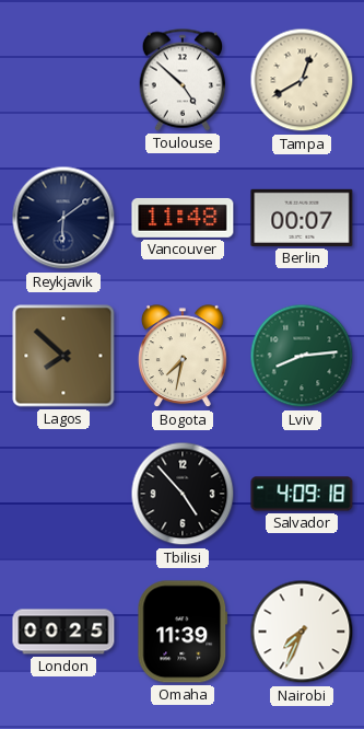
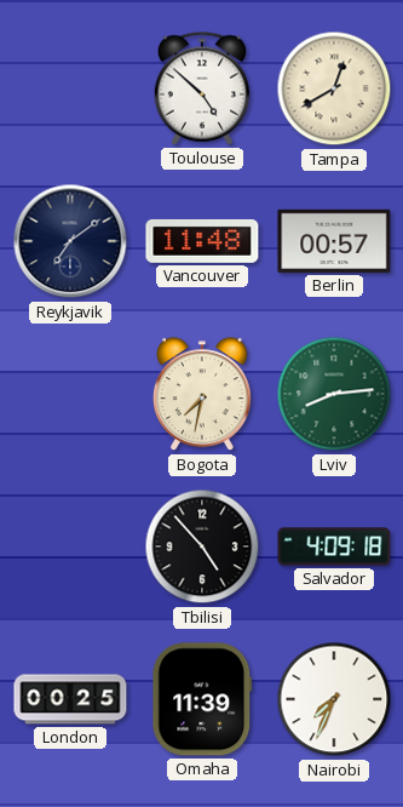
Reykjavik: 6:09 -> 7:09
Berlin: 00:07 -> 00:57
Lagos: 7:52 -> none
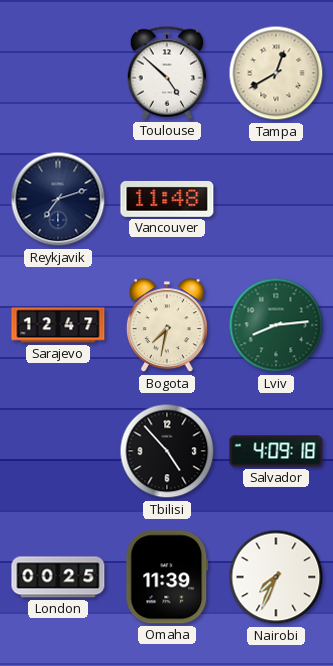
Reykjavik: 7:09 -> 7:12
Berlin: 00:57 -> none
Sarajevo: none -> 12:47
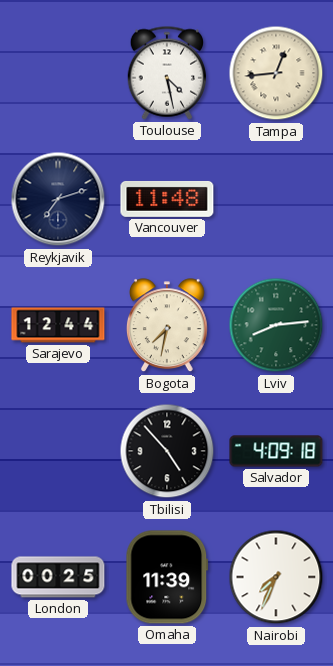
Toulouse: 4:52 -> 4:28
Tampa: 12:40 -> 12:44
Sarajevo: 12:47 -> 12:44
